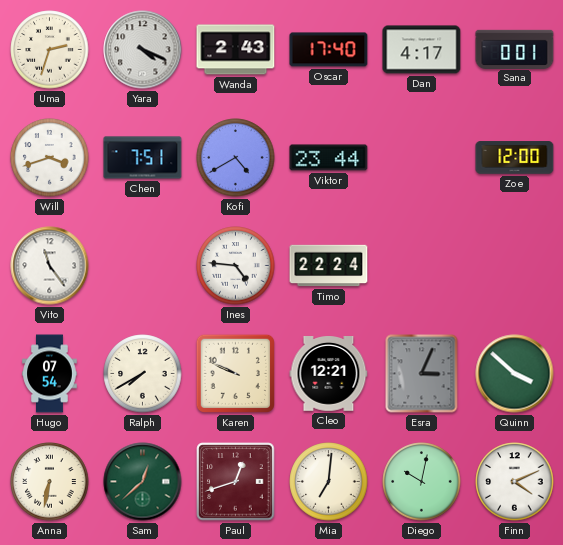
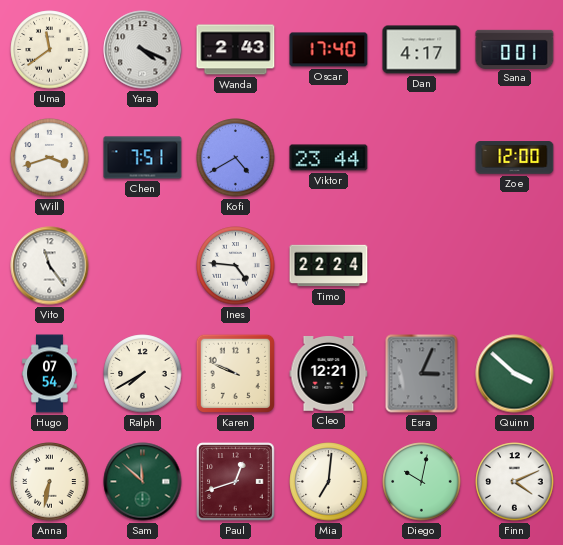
Uma: 2:33 -> 11:39
Sam: 12:38 -> 11:52
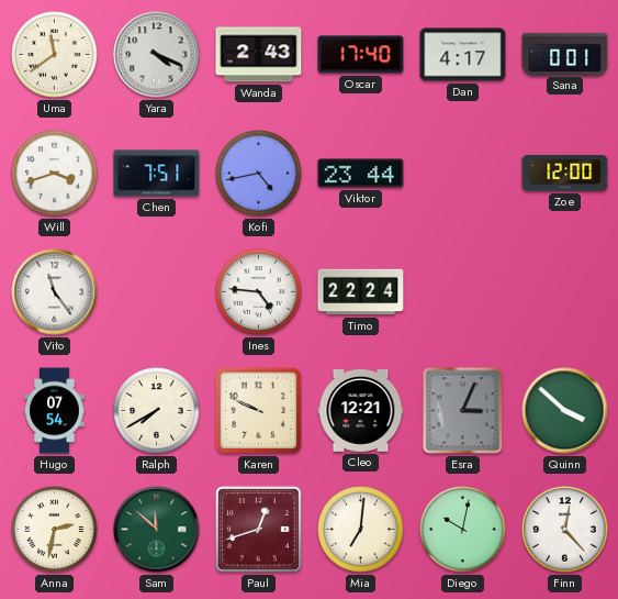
Kofi: 4:40 -> 4:43
Anna: 6:32 -> 2:32
Finn: 4:11 -> 12:23
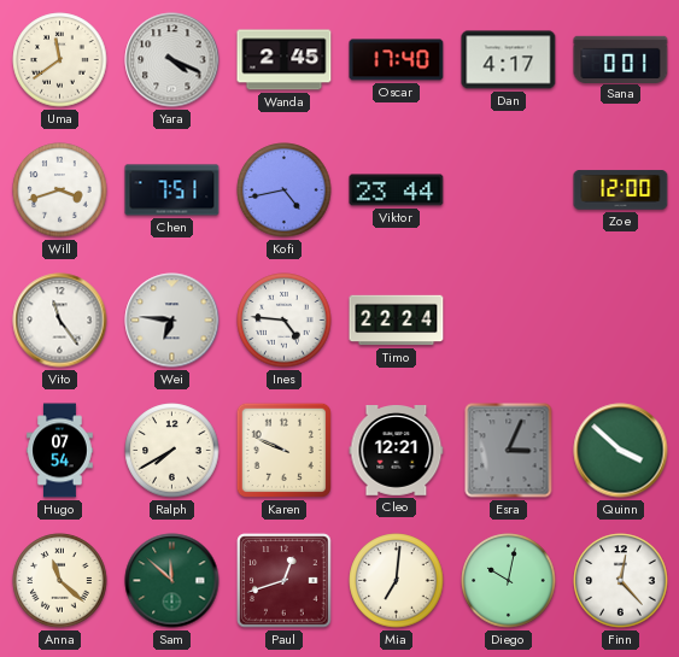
Wanda: 2:43 -> 2:45
Wei: none -> 6:46
Anna: 2:32 -> 11:22
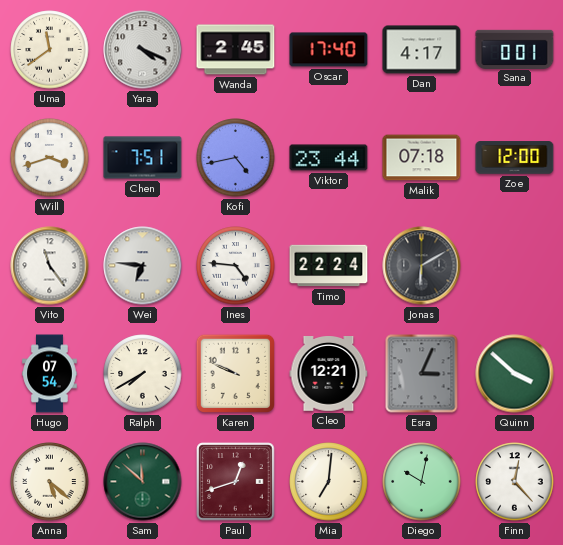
Malik: none -> 07:18
Jonas: none -> 6:10
Anna: 11:22 -> 5:22
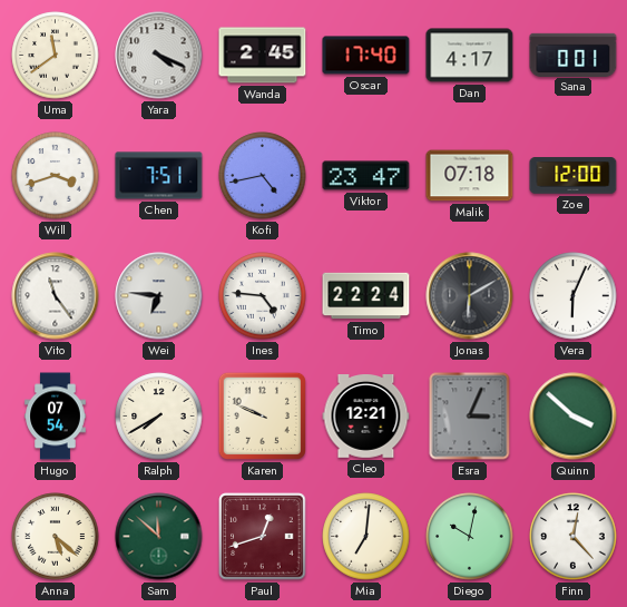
Viktor: 23:44 -> 23:47
Vera: none -> 6:04
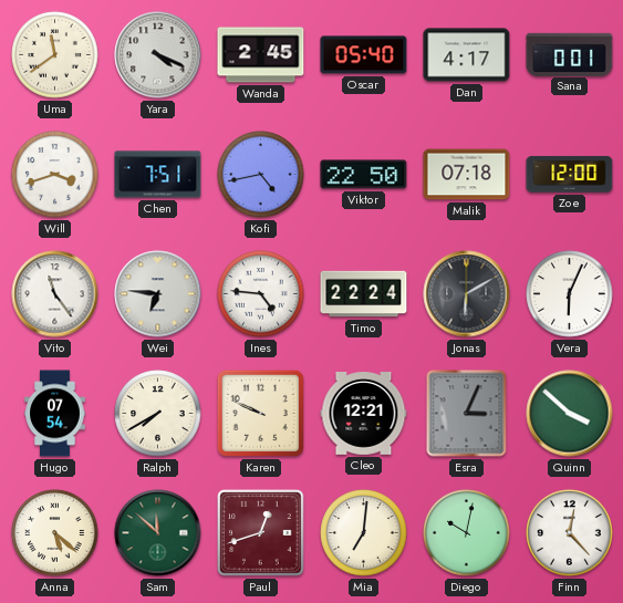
Oscar: 17:40 -> 05:40
Viktor: 23:47 -> 22:50
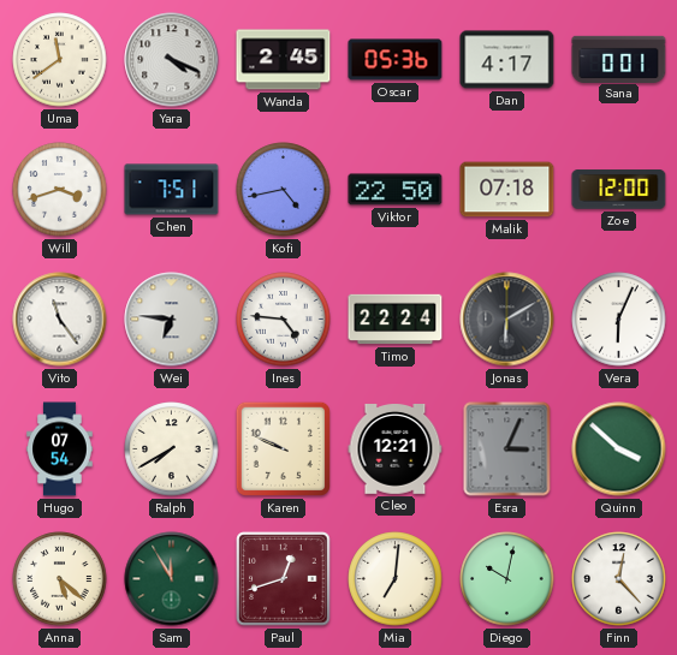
Oscar: 05:40 -> 05:36
Sam: 11:52 -> 11:55
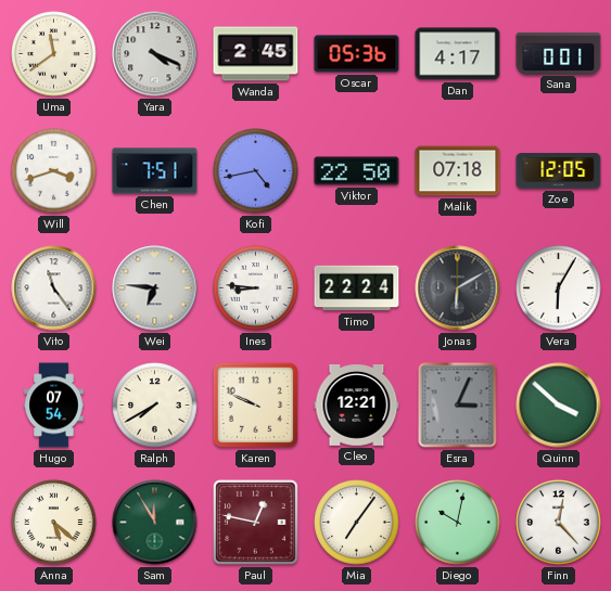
Zoe: 12:00 -> 12:05
Ines: 4:46 -> 8:46
Vera: 6:04 -> 6:05
Paul: 12:42 -> 12:47
Mia: 7:01 -> 7:06
